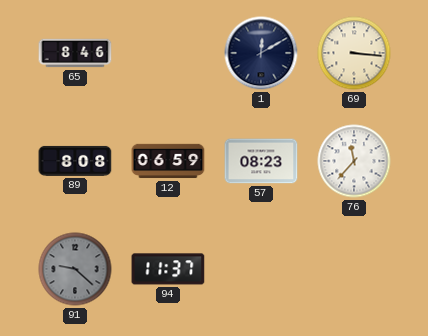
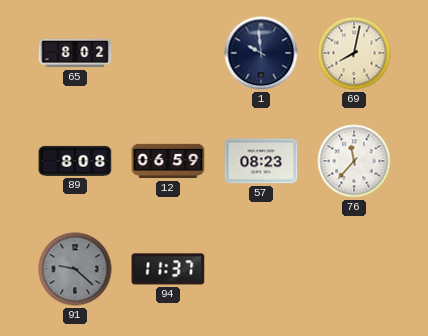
65: 8:46 -> 8:02
1: 12:10 -> 9:59
69: 3:16 -> 8:02
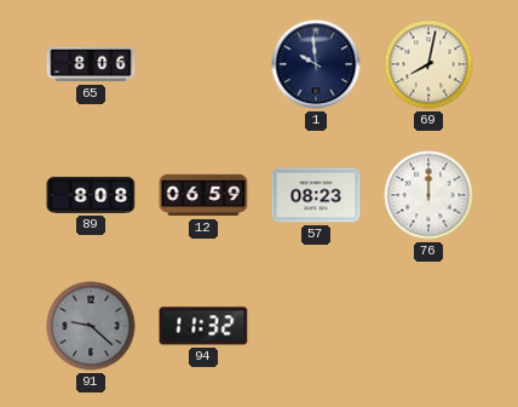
65: 8:02 -> 8:06
76: 11:37 -> 12:00
94: 11:37 -> 11:32
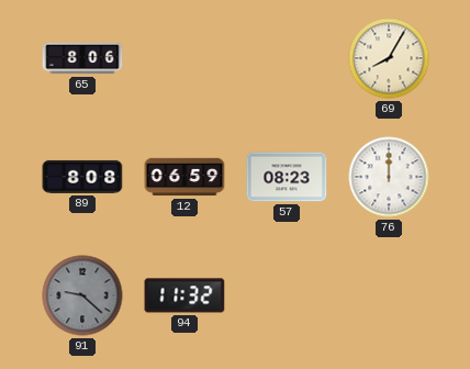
1: 9:59 -> none
69: 8:02 -> 8:05
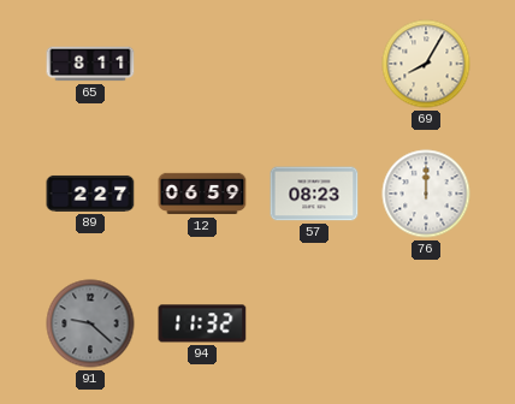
65: 8:06 -> 8:11
89: 8:08 -> 2:27
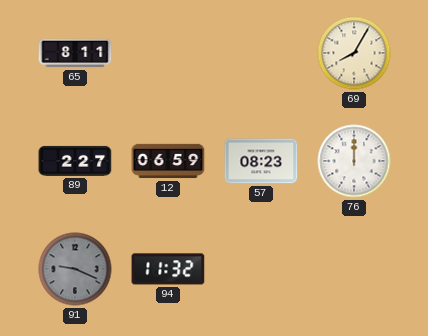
91: 9:22 -> 9:19
